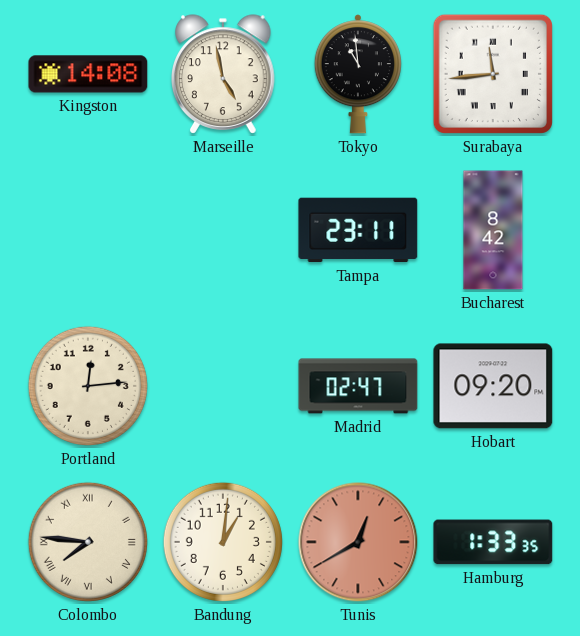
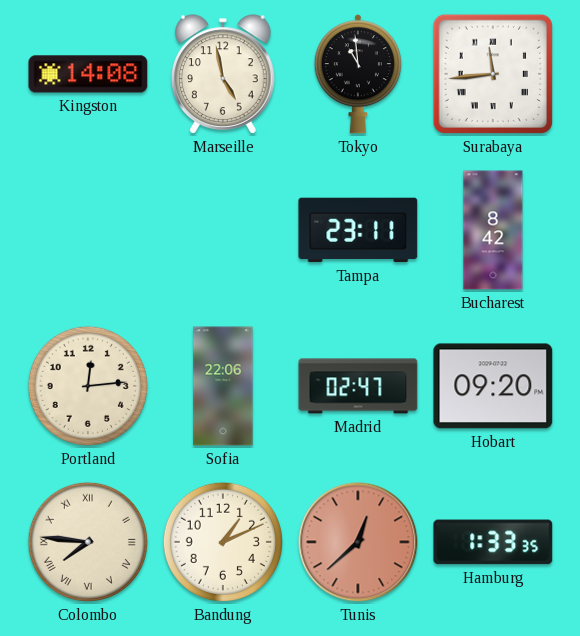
Sofia: none -> 22:06
Bandung: 1:01 -> 1:11
Tunis: 12:40 -> 12:38
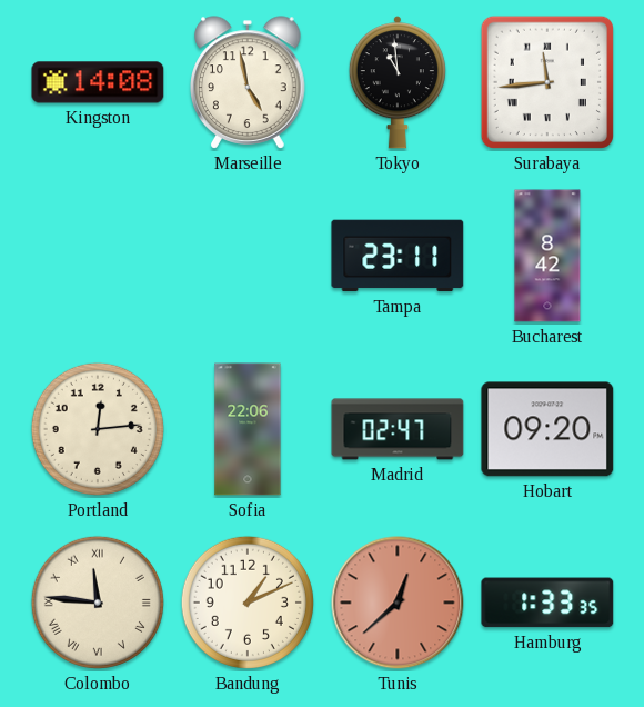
Colombo: 7:46 -> 11:46
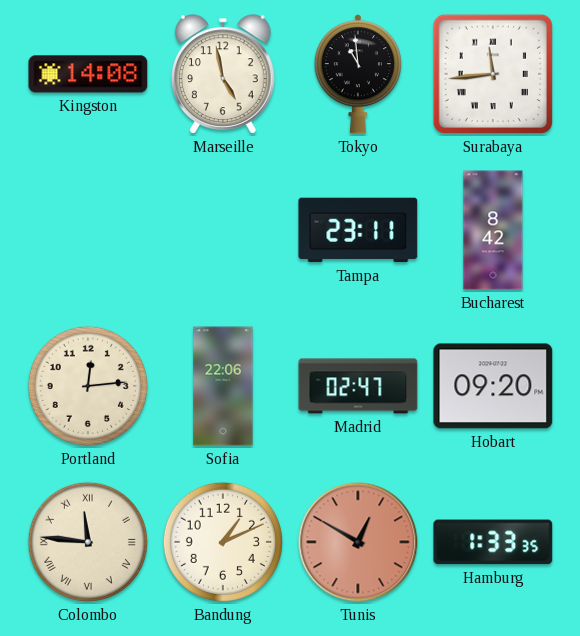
Tunis: 12:38 -> 12:50
